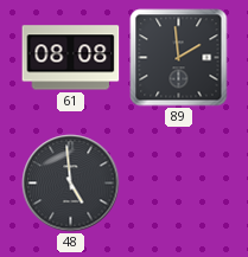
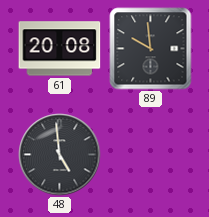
61: 08:08 -> 20:08
89: 1:59 -> 9:59
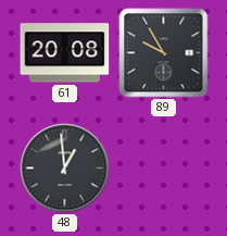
89: 9:59 -> 9:55
48: 4:59 -> 12:59
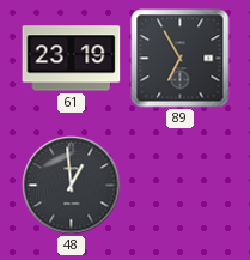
61: 20:08 -> 23:19
89: 9:55 -> 6:55
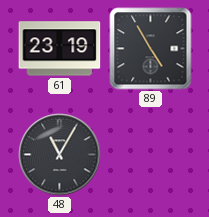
89: 6:55 -> 4:55
48: 12:59 -> 11:05
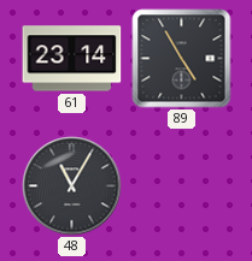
61: 23:19 -> 23:14
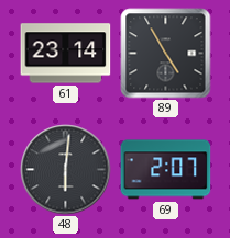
48: 11:05 -> 6:01
69: none -> 2:07
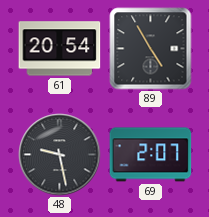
61: 23:14 -> 20:54
48: 6:01 -> 9:28
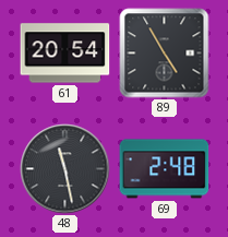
48: 9:28 -> 11:28
69: 2:07 -> 2:48
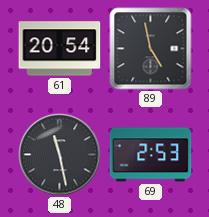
89: 4:55 -> 4:58
69: 2:48 -> 2:53
